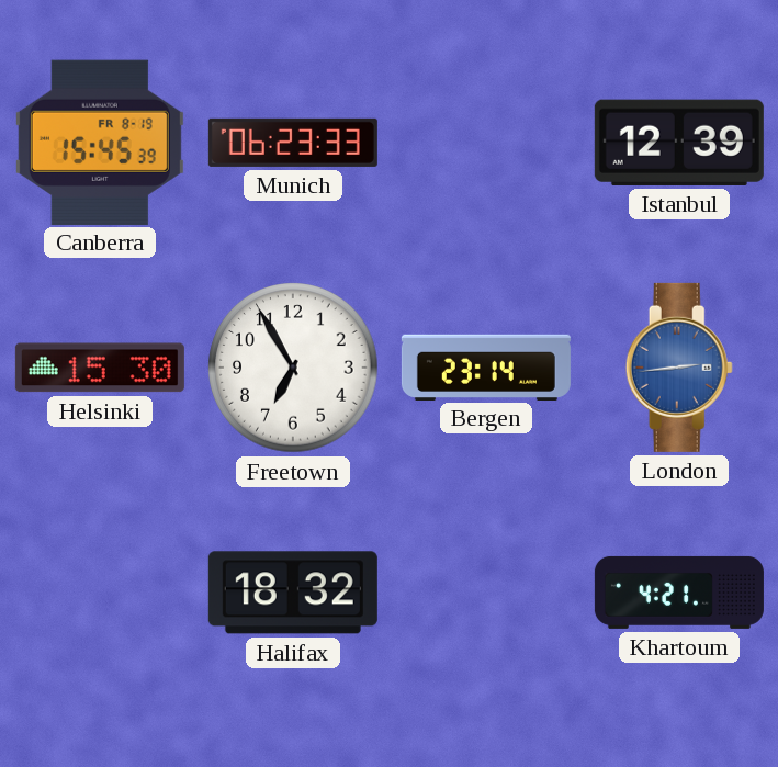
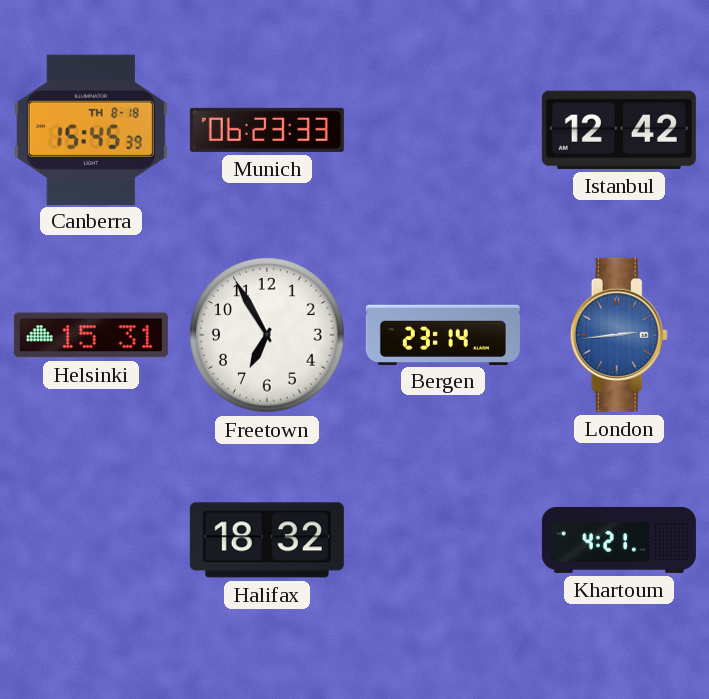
Canberra date: FR 8-19 -> TH 8-18
Istanbul: 12:39 -> 12:42
Helsinki: 15:30 -> 15:31
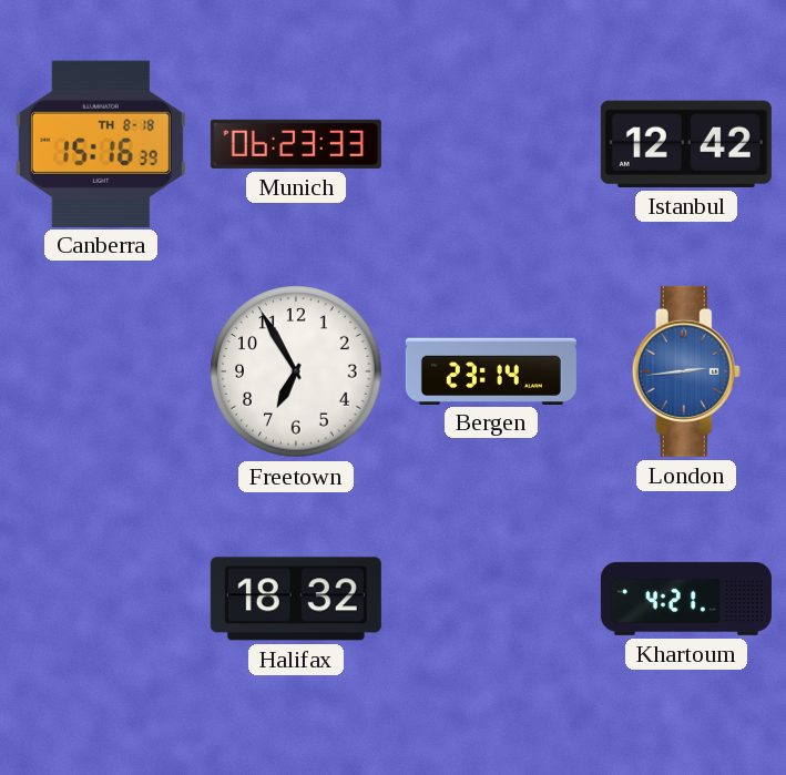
Canberra: 15:45 -> 15:16
Helsinki: 15:31 -> none
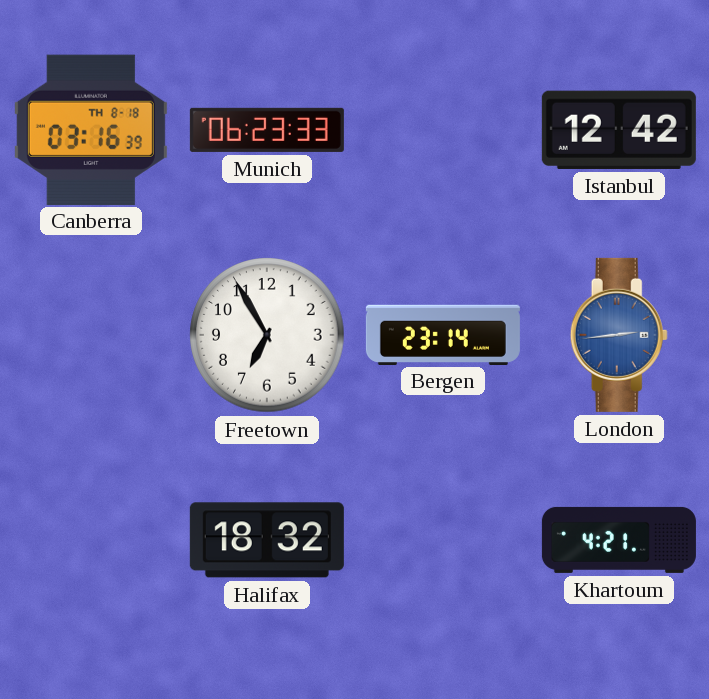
Canberra: 15:16 -> 03:16
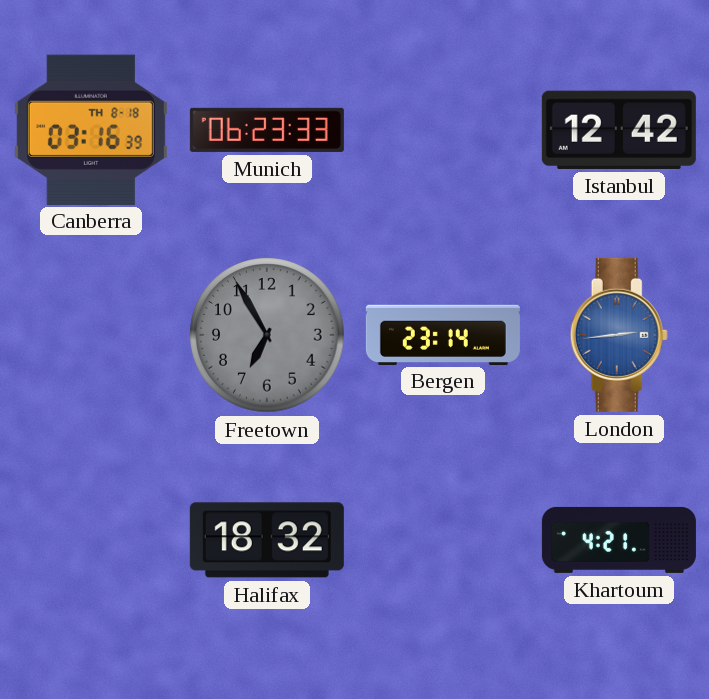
Freetown dial: white -> grey
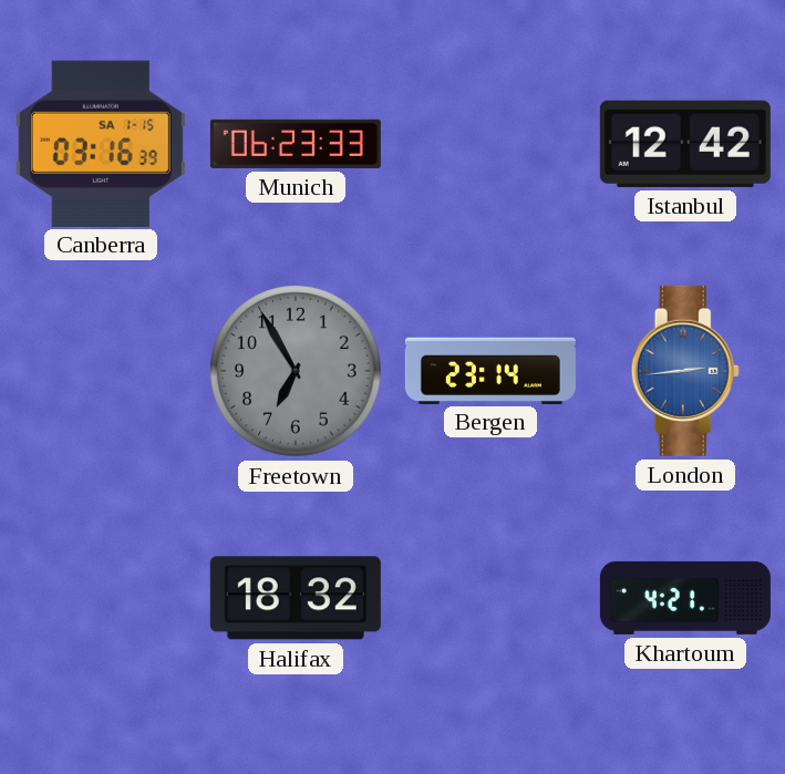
Canberra date: TH 8-18 -> SA 1-15
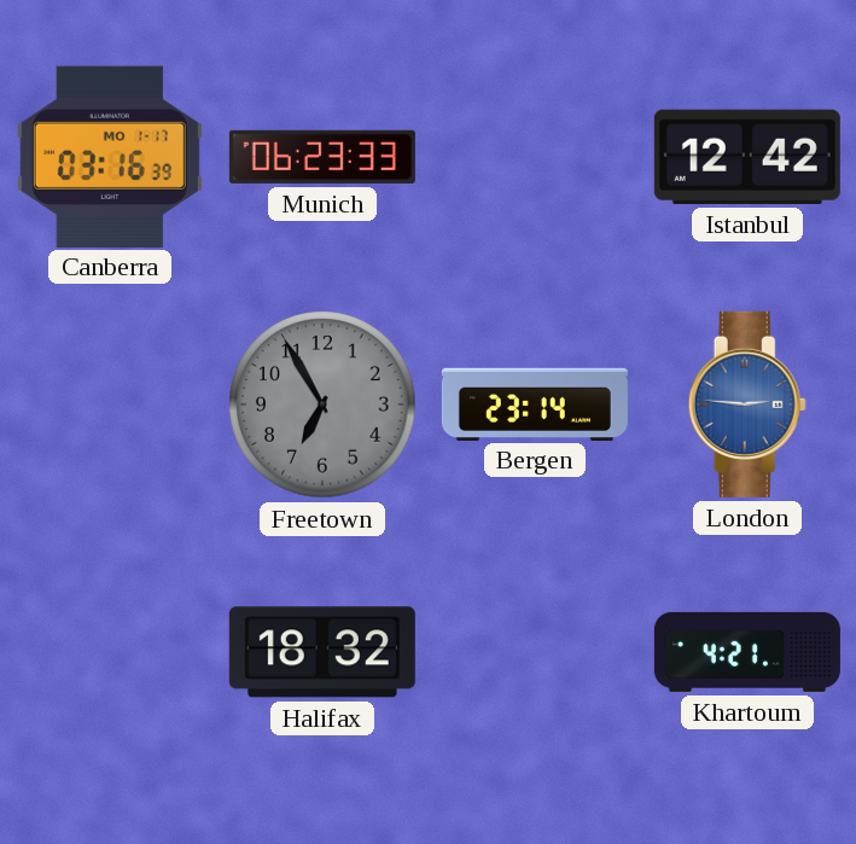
Canberra date: SA 1-15 -> MO 1-17
London: 2:44 -> 2:46
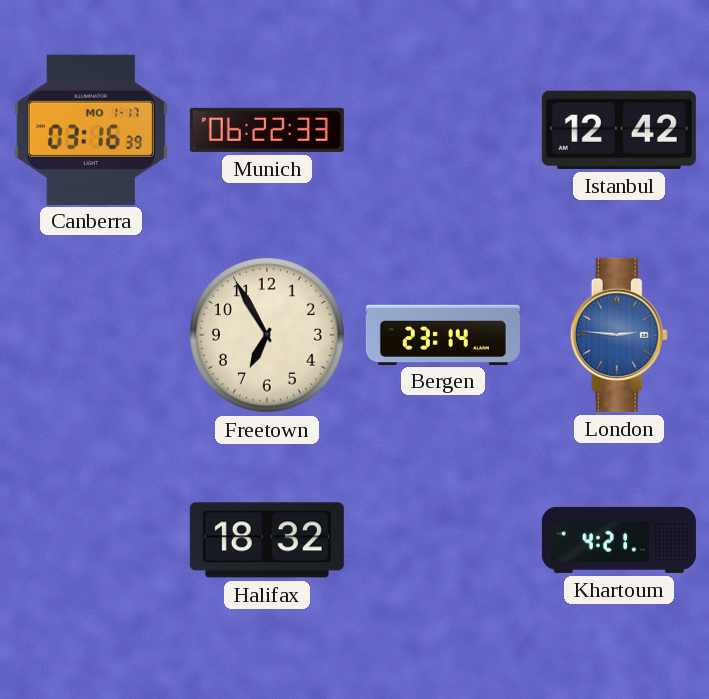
Munich: 06:23 -> 06:22
Freetown dial: grey -> cream
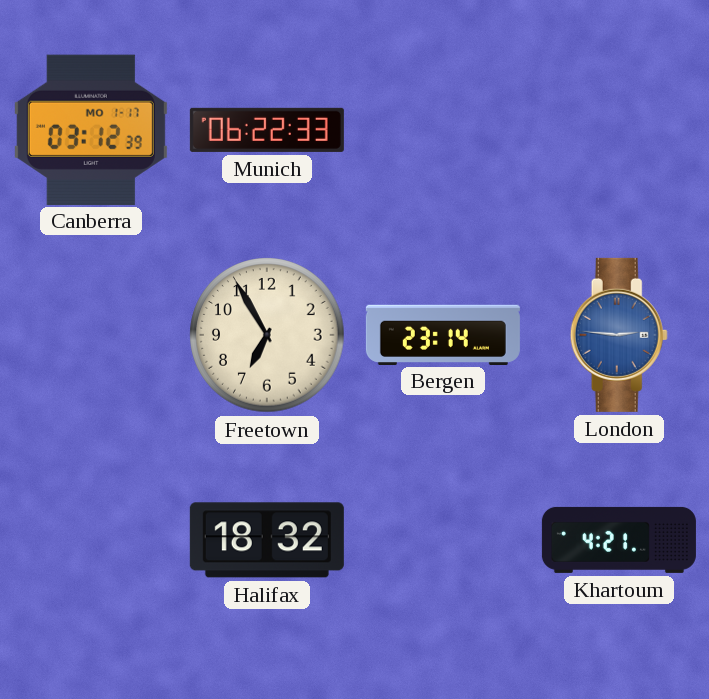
Canberra: 03:16 -> 03:12
Istanbul: 12:42 -> none
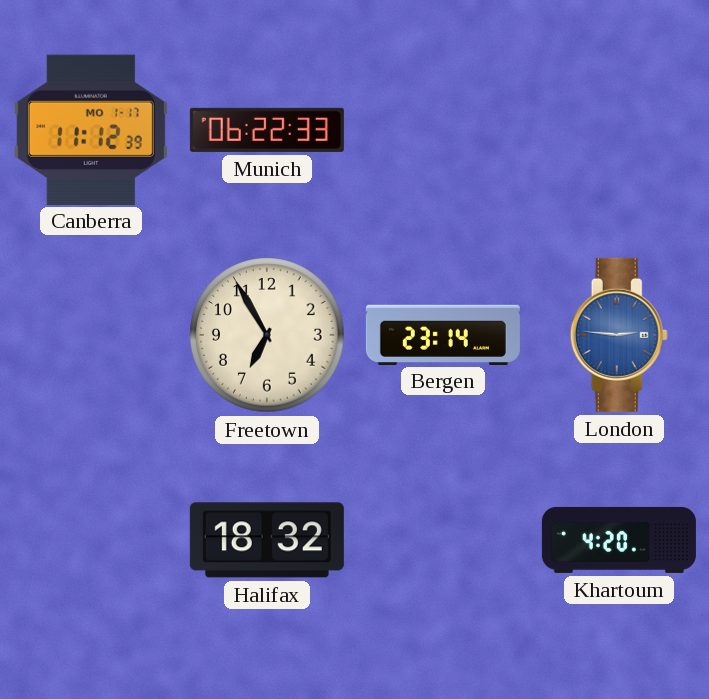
Canberra: 03:12 -> 11:12
Khartoum: 4:21 -> 4:20
